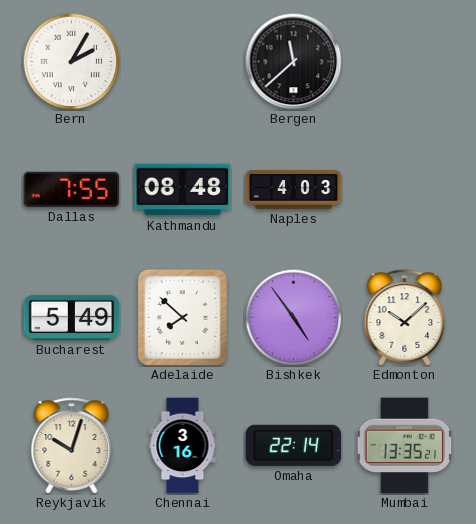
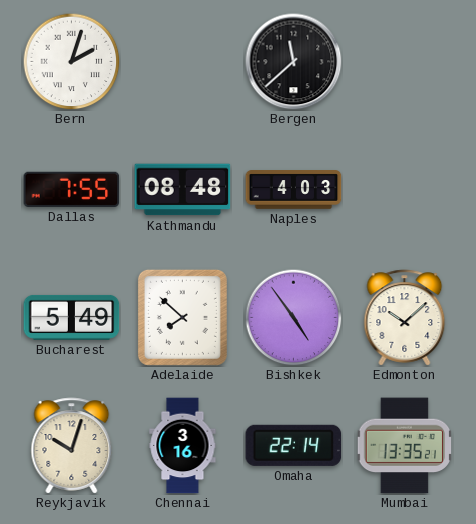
Bern: 2:05 -> 2:03
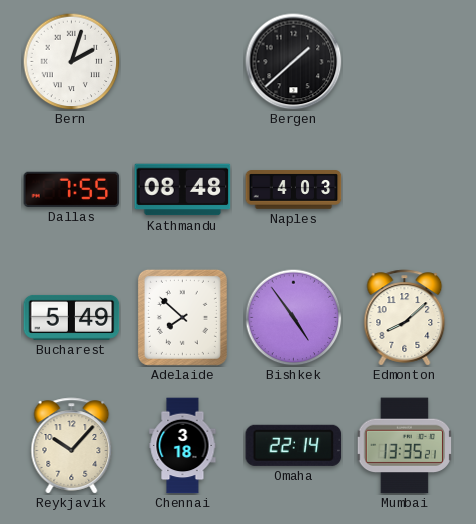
Bergen: 11:38 -> 1:38
Edmonton: 10:08 -> 8:08
Reykjavik: 10:03 -> 10:07
Chennai: 3:16 -> 3:18
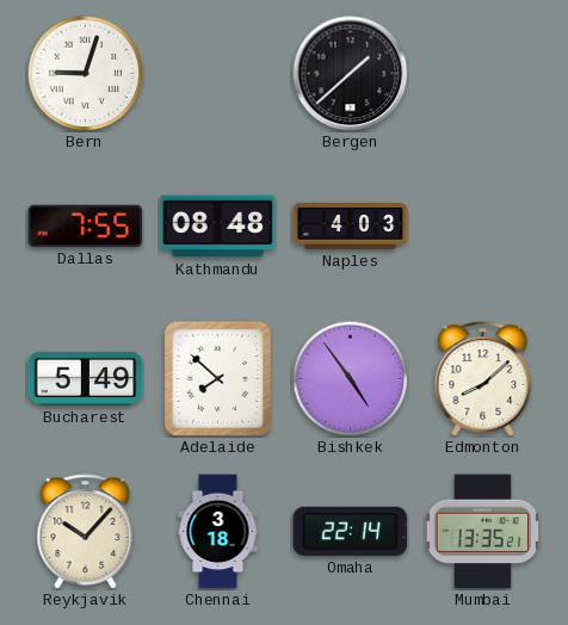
Bern: 2:03 -> 9:03
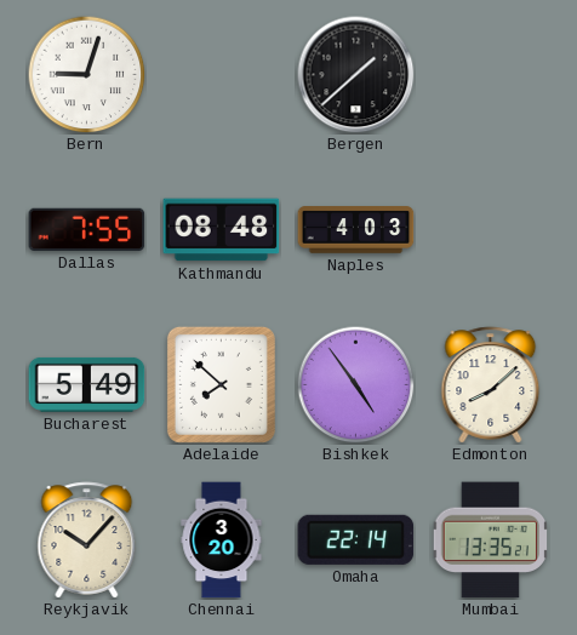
Chennai: 3:18 -> 3:20
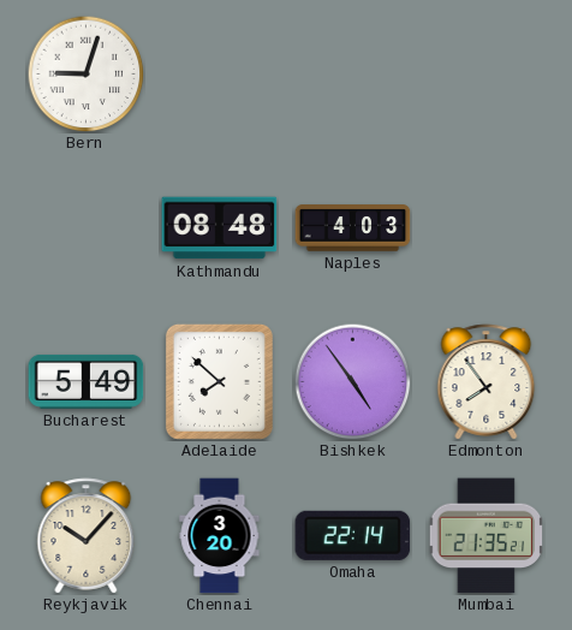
Bergen: 1:38 -> none
Dallas: 7:55 -> none
Edmonton: 8:08 -> 7:54
Mumbai: 13:35 -> 21:35
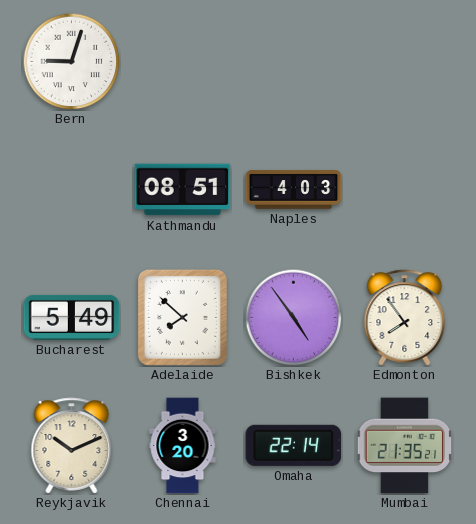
Kathmandu: 08:48 -> 08:51
Reykjavik: 10:07 -> 10:11
